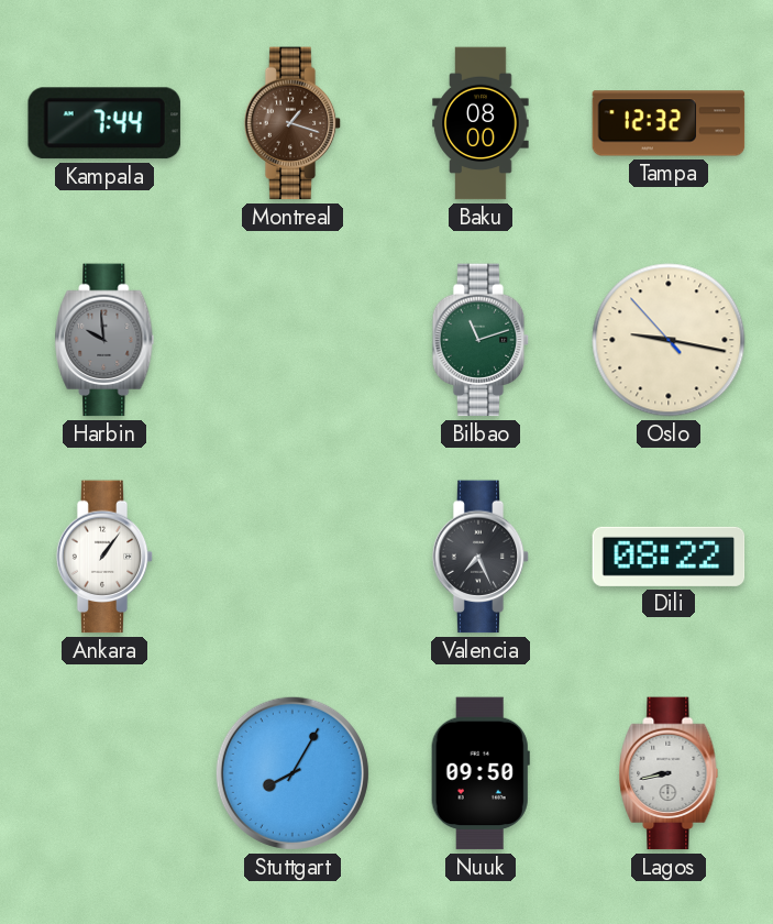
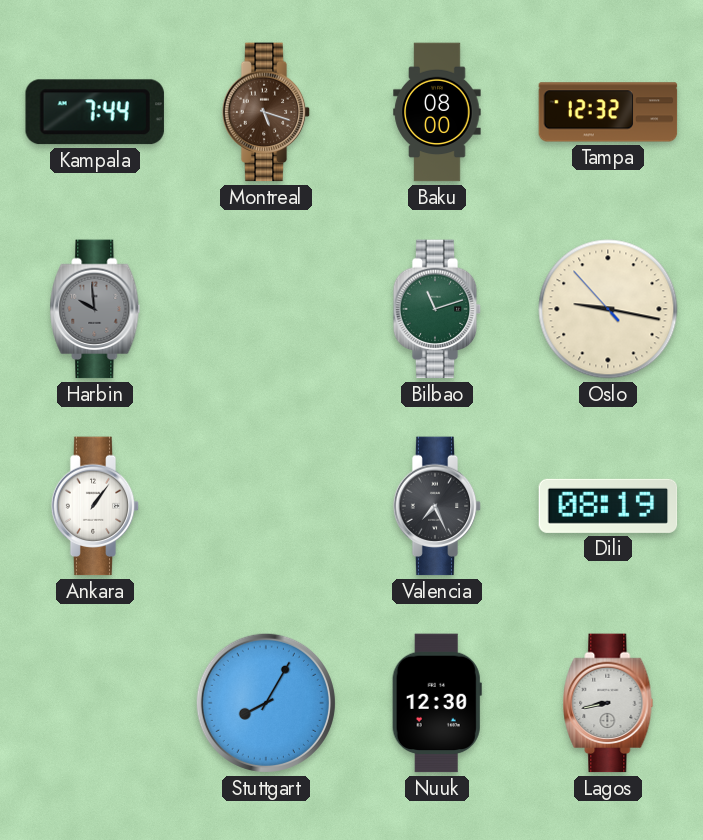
Montreal: 1:18 -> 5:18
Dili: 08:22 -> 08:19
Nuuk: 09:50 -> 12:30
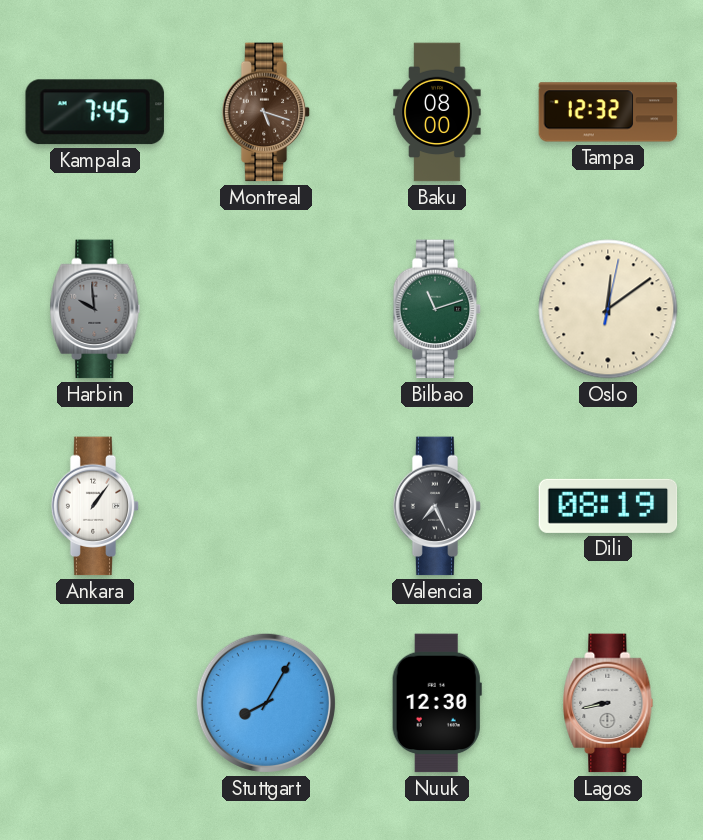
Kampala: 7:44 -> 7:45
Oslo: 9:16 -> 12:09
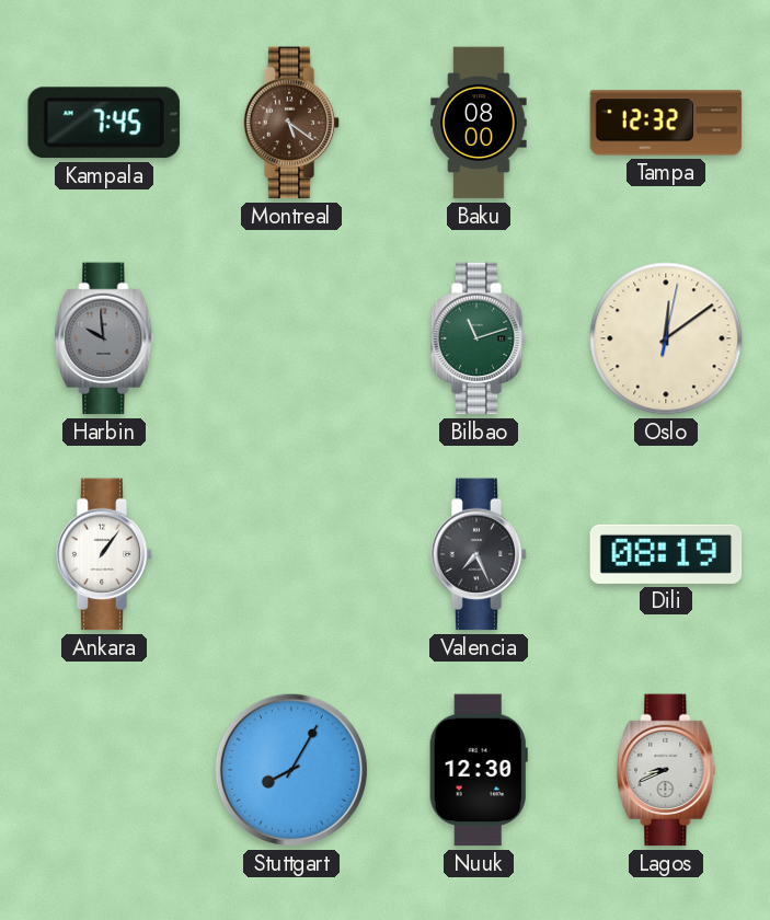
Montreal: 5:18 -> 5:21
Lagos: 8:43 -> 8:41
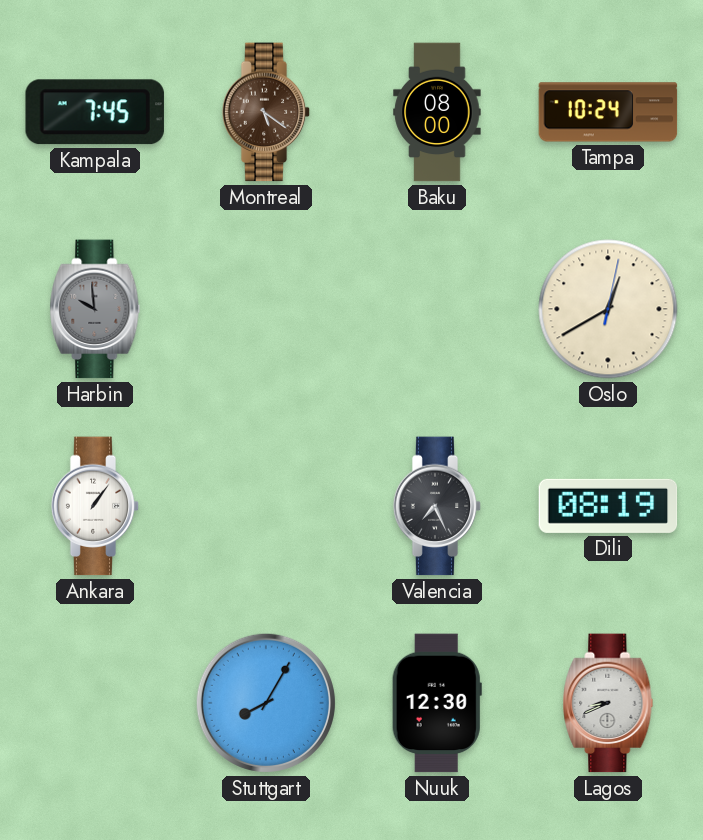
Tampa: 12:32 -> 10:24
Bilbao: 11:12 -> none
Oslo: 12:09 -> 12:40
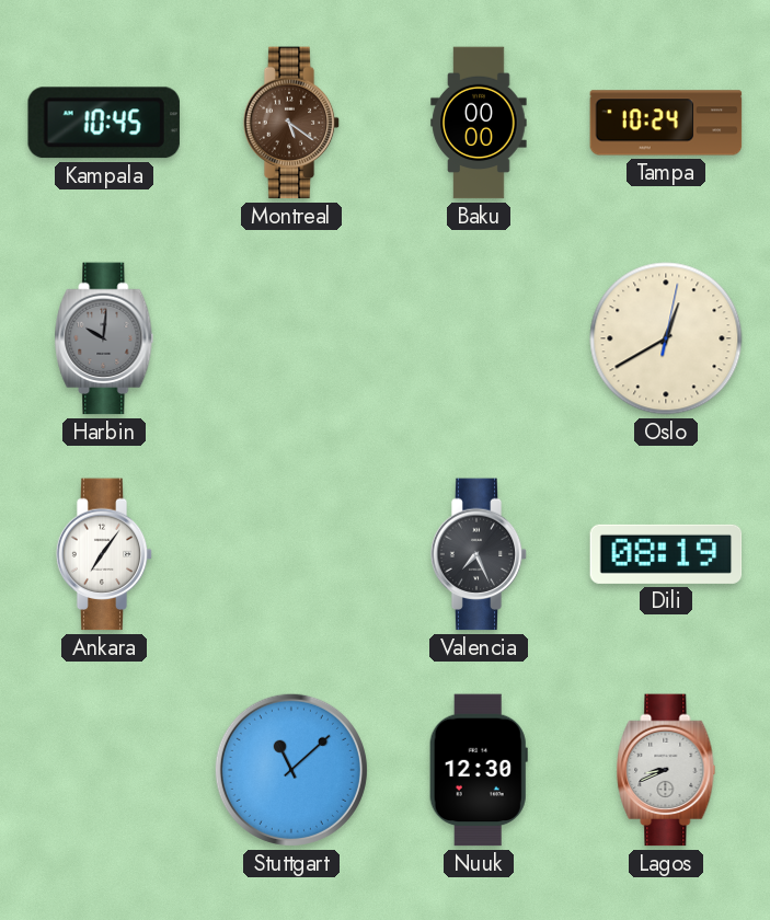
Kampala: 7:45 -> 10:45
Baku: 08:00 -> 00:00
Harbin: 9:59 -> 10:01
Ankara: 1:06 -> 7:06
Stuttgart: 8:05 -> 11:08
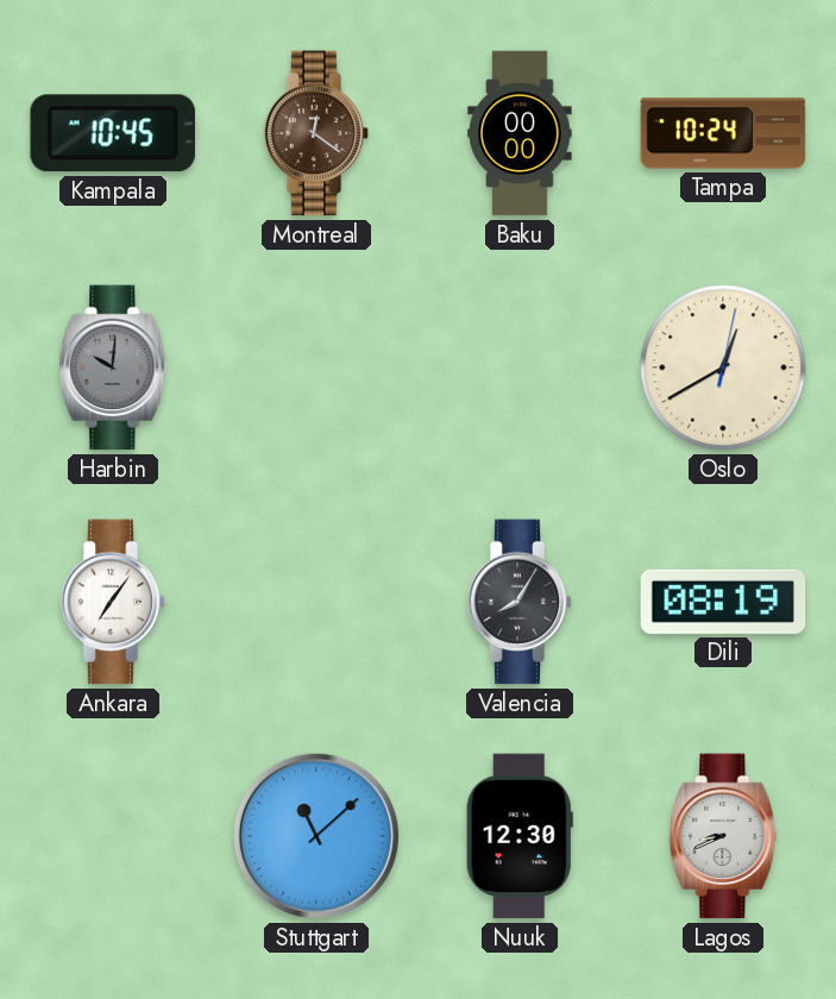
Montreal: 5:21 -> 12:21
Valencia: 7:26 -> 8:05
